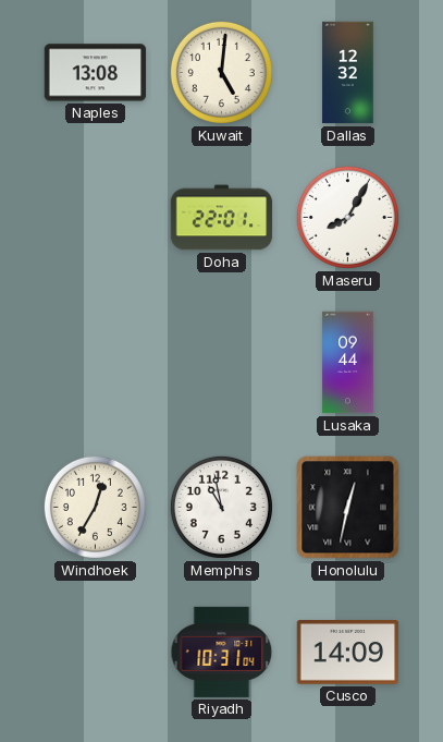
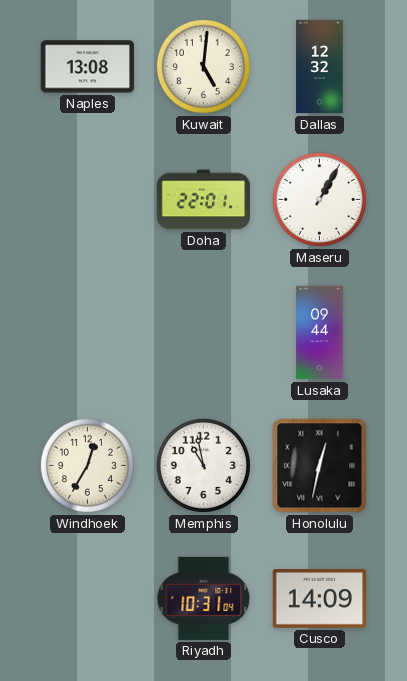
Maseru: 8:05 -> 1:05
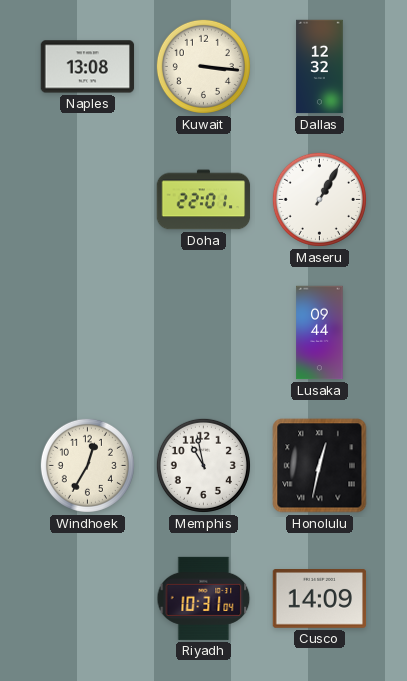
Kuwait: 5:01 -> 3:16
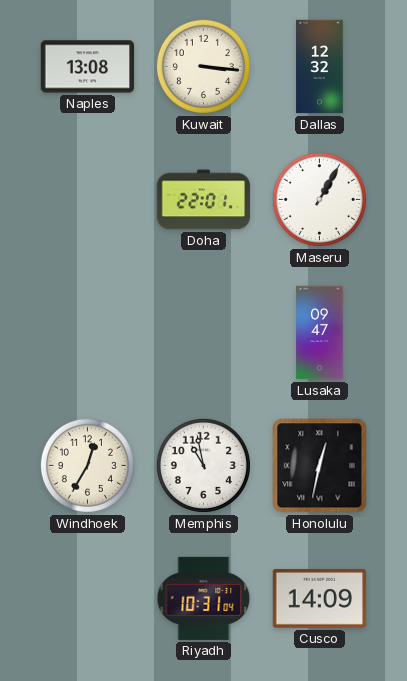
Lusaka: 09:44 -> 09:47
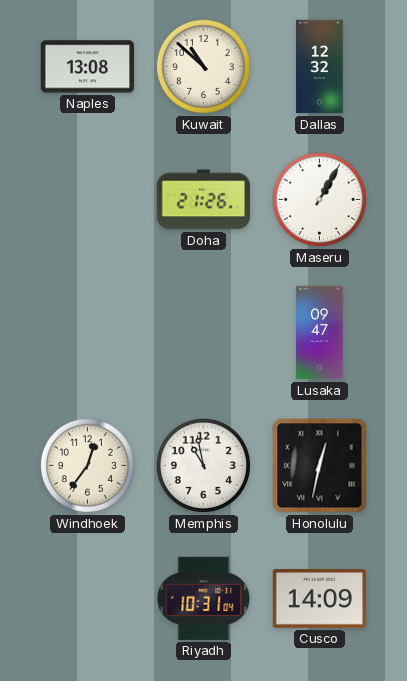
Kuwait: 3:16 -> 10:52
Doha: 22:01 -> 21:26
Windhoek: 12:35 -> 12:36
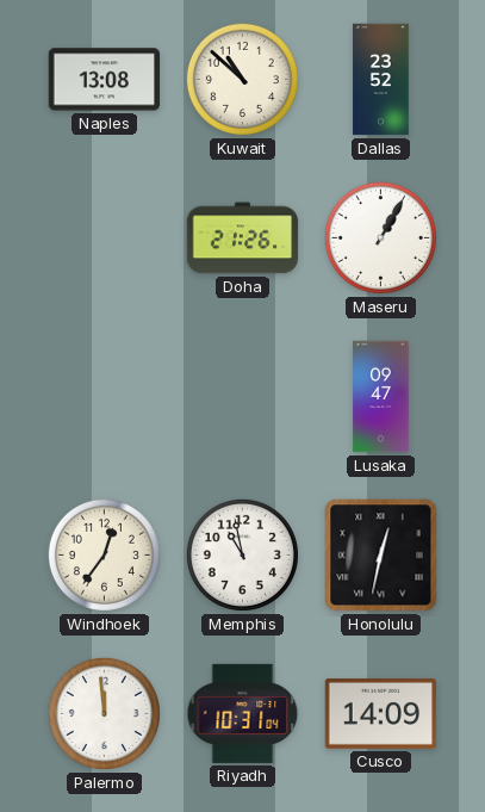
Dallas: 12:32 -> 23:52
Palermo: none -> 11:59
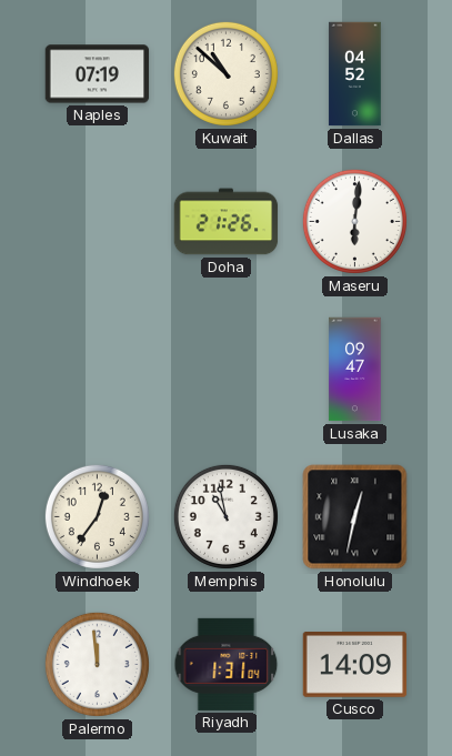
Naples: 13:08 -> 07:19
Dallas: 23:52 -> 04:52
Maseru: 1:05 -> 6:01
Riyadh: 10:31 -> 1:31
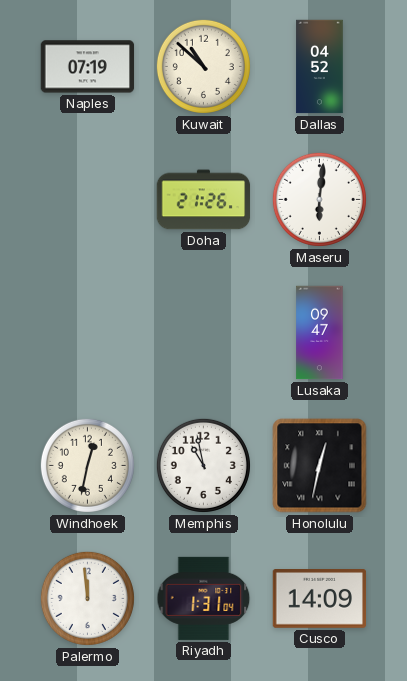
Windhoek: 12:36 -> 12:32
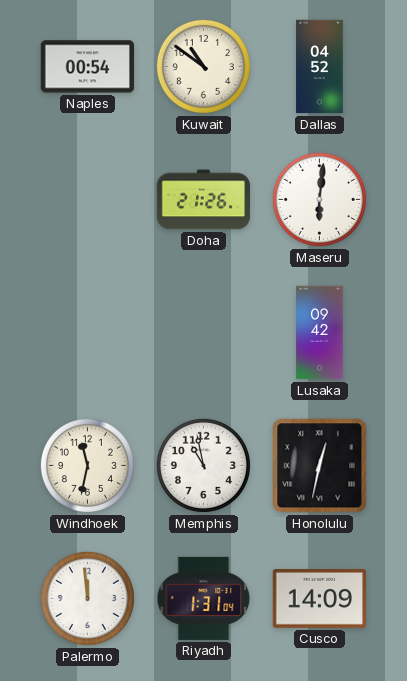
Naples: 07:19 -> 00:54
Kuwait: 10:52 -> 10:51
Lusaka: 09:47 -> 09:42
Windhoek: 12:32 -> 11:32
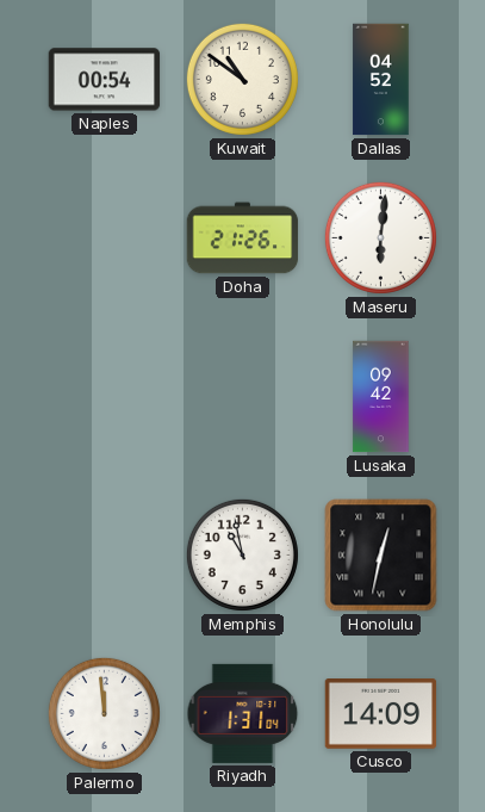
Windhoek: 11:32 -> none
